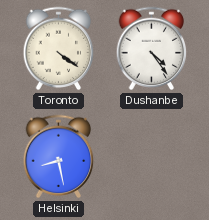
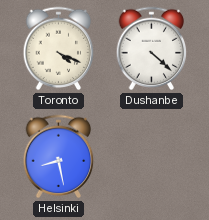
Toronto: 4:21 -> 4:19
Dushanbe: 4:24 -> 4:22
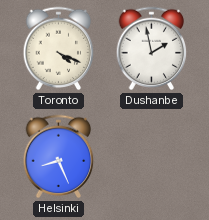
Dushanbe: 4:22 -> 1:58
Helsinki: 8:28 -> 8:26
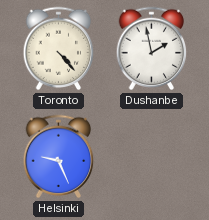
Toronto: 4:19 -> 4:23
Helsinki: 8:26 -> 9:26
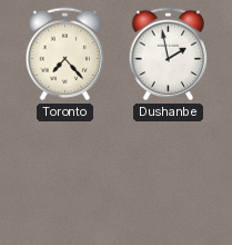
Toronto: 4:23 -> 7:23
Helsinki: 9:26 -> none
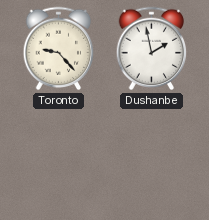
Toronto: 7:23 -> 9:23
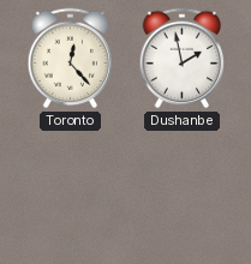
Toronto: 9:23 -> 12:23
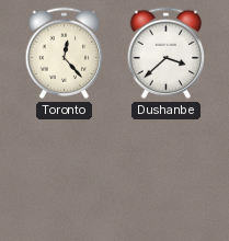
Dushanbe: 1:58 -> 3:38
